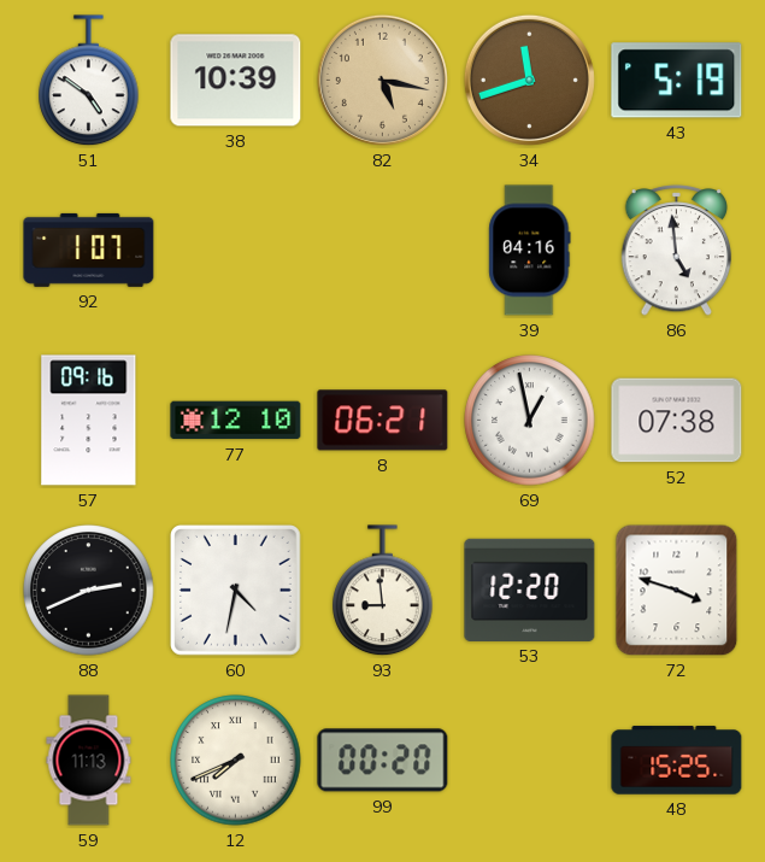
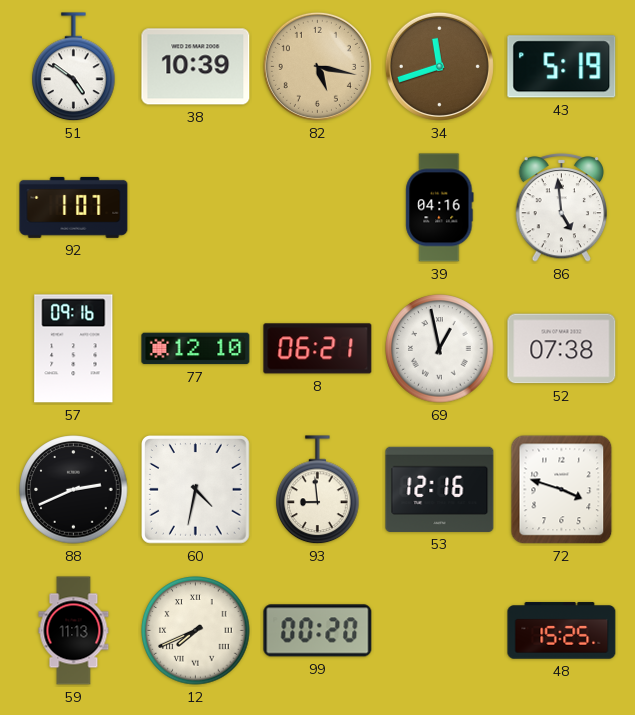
53: 12:20 -> 12:16
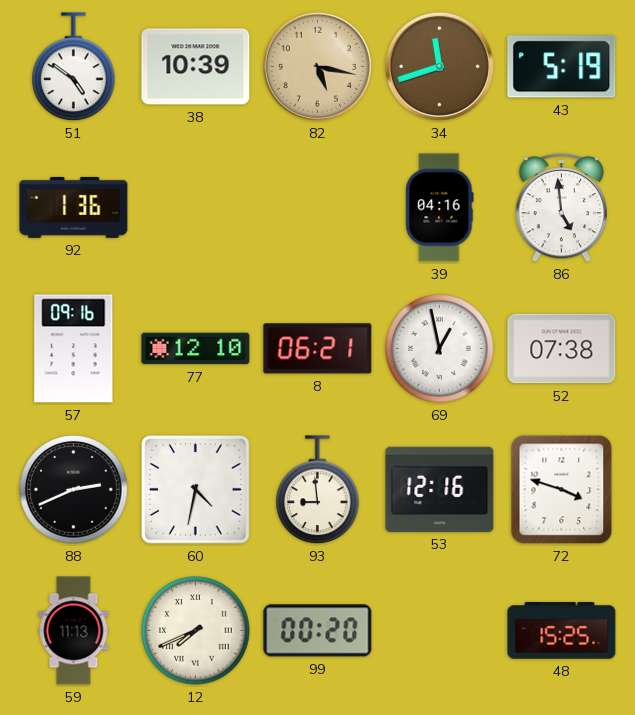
92: 1:07 -> 1:36
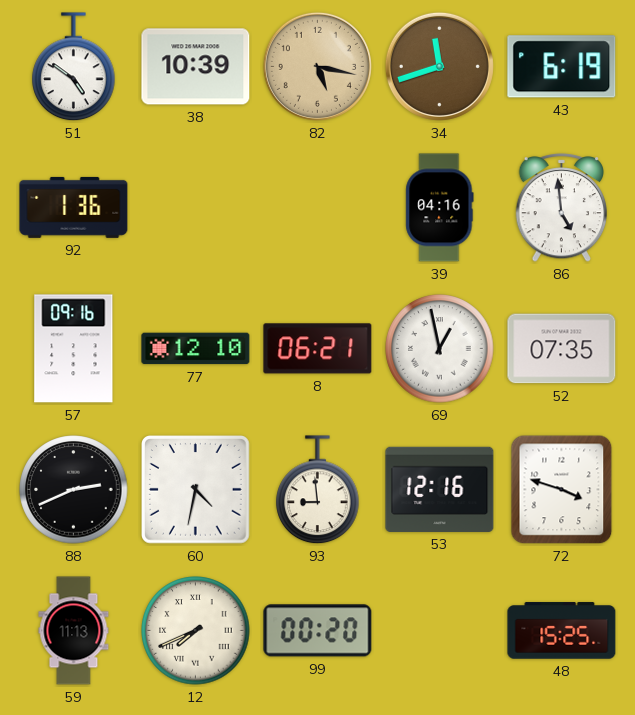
43: 5:19 -> 6:19
52: 07:38 -> 07:35
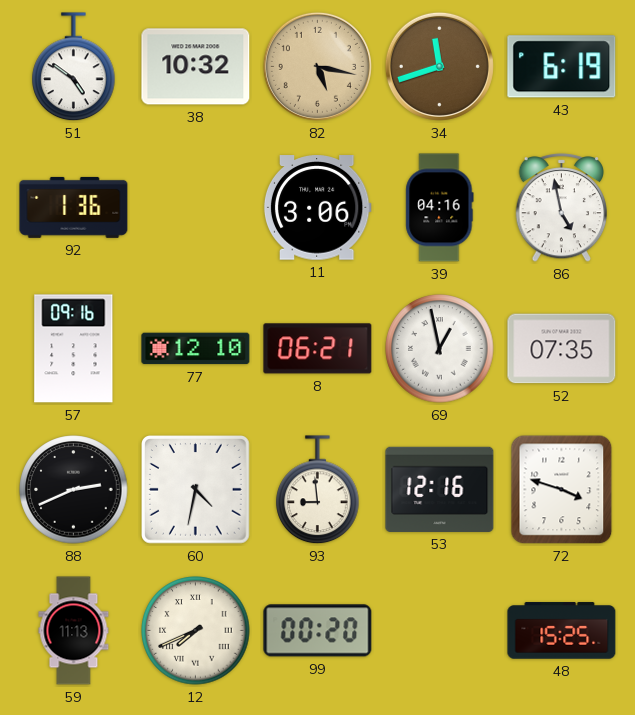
38: 10:39 -> 10:32
11: none -> 3:06
86: 4:59 -> 4:58
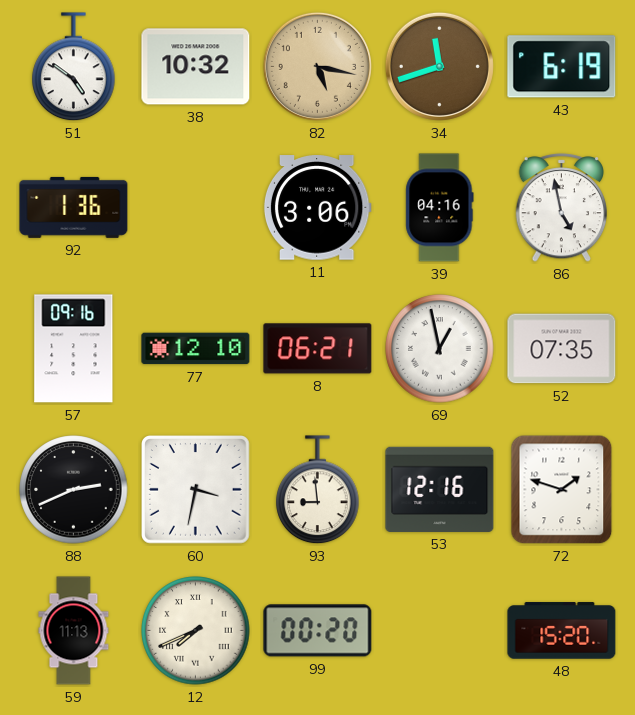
60: 4:32 -> 3:32
72: 3:48 -> 1:48
48: 15:25 -> 15:20
